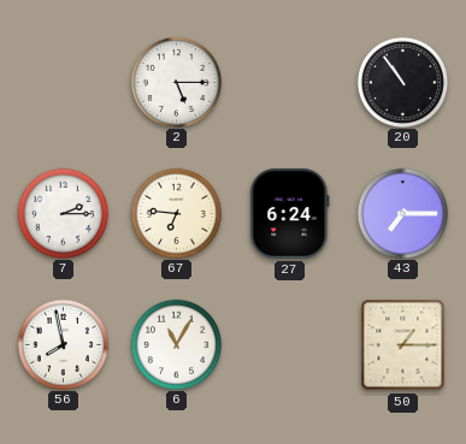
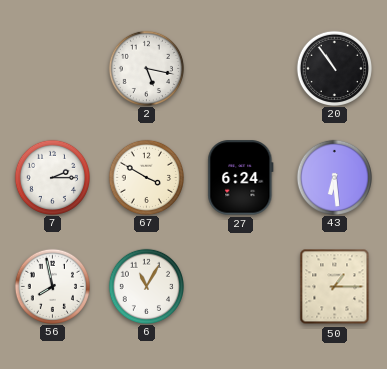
2: 5:15 -> 5:17
67: 6:46 -> 3:50
43: 7:15 -> 6:29
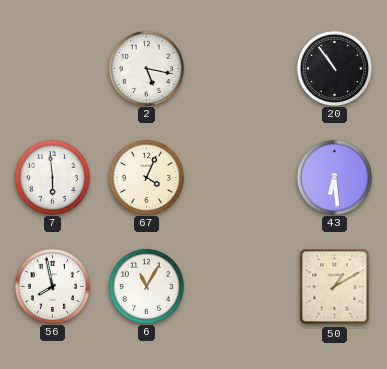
7: 2:15 -> 5:59
67: 3:50 -> 4:04
27: 6:24 -> none
50: 1:15 -> 1:10
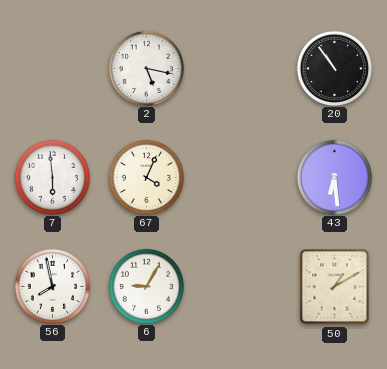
6: 11:05 -> 9:05
